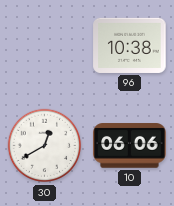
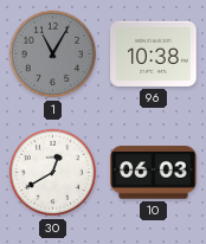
1: none -> 11:05
10: 06:06 -> 06:03
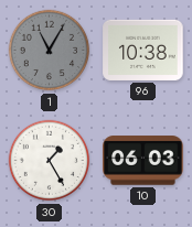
30: 12:40 -> 1:25
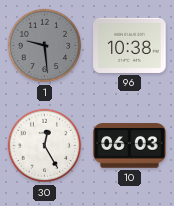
1: 11:05 -> 9:29
30: 1:25 -> 12:25
